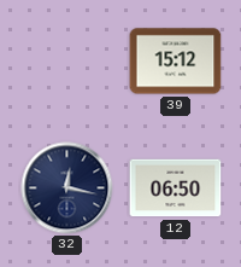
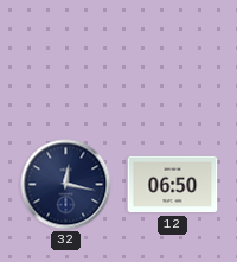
39: 15:12 -> none
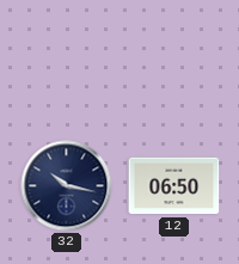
32: 12:17 -> 10:17
